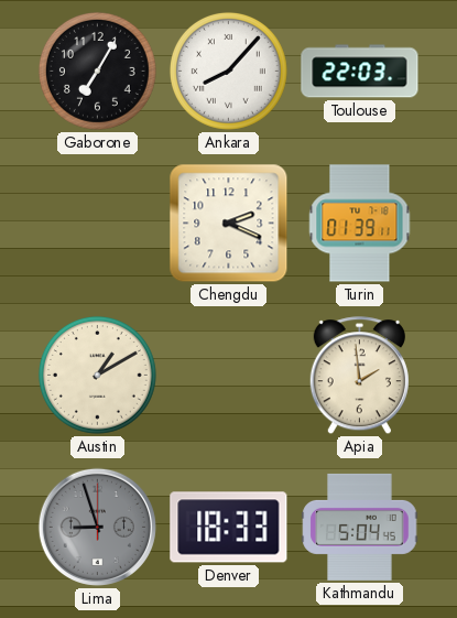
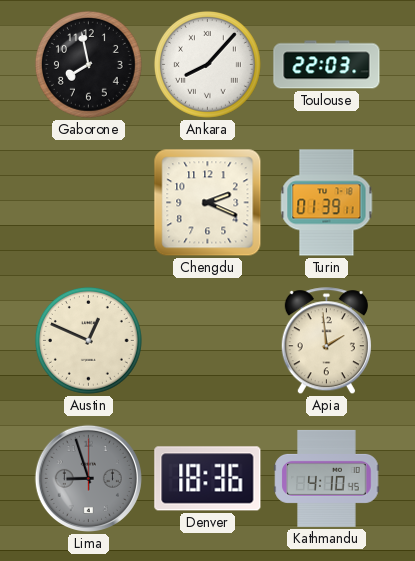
Gaborone: 7:05 -> 7:58
Austin: 1:10 -> 12:49
Denver: 18:33 -> 18:36
Kathmandu: 5:04 -> 4:10
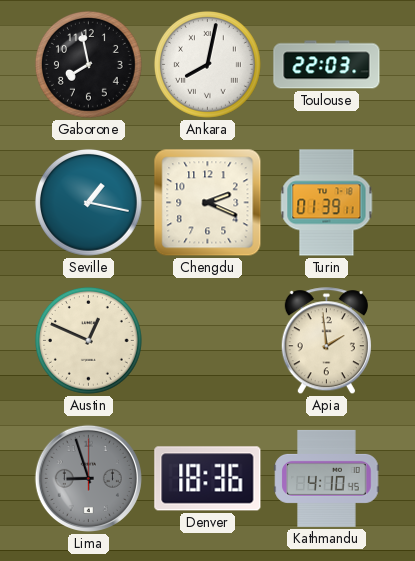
Ankara: 8:07 -> 8:02
Seville: none -> 1:17
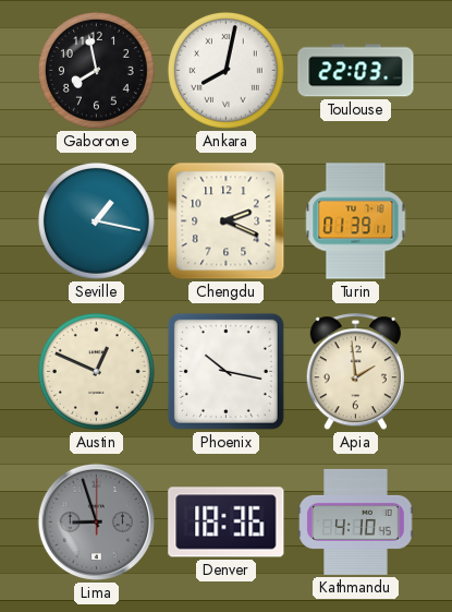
Phoenix: none -> 10:17
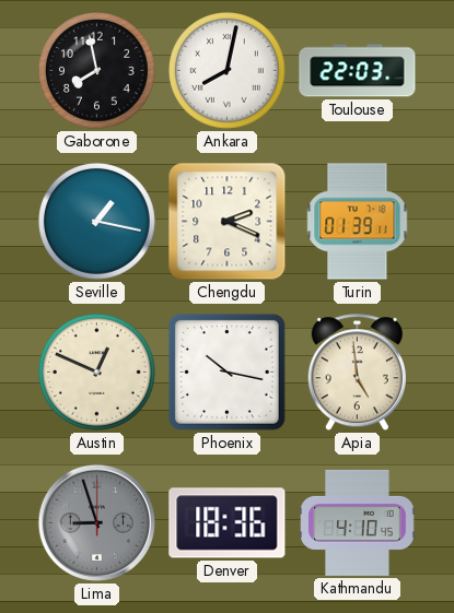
Apia: 1:59 -> 4:59
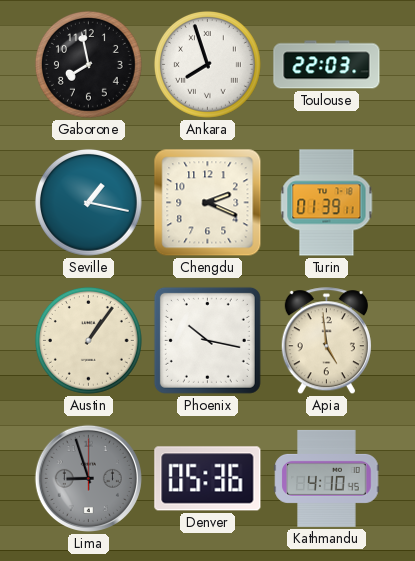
Ankara: 8:02 -> 7:57
Austin: 12:49 -> 1:06
Denver: 18:36 -> 05:36
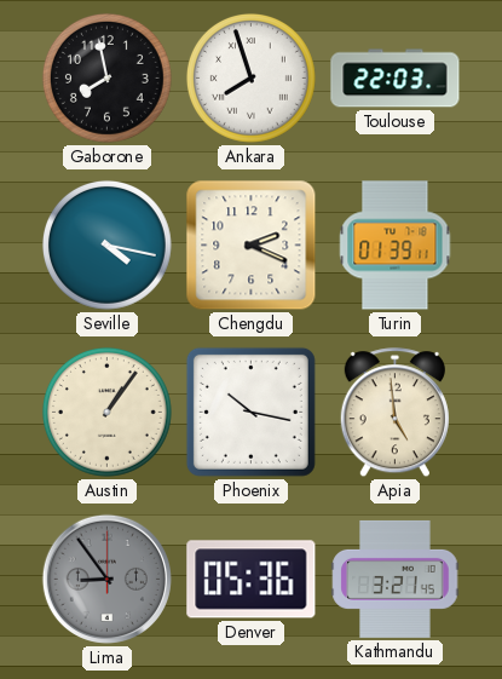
Seville: 1:17 -> 4:17
Lima: 8:57 -> 8:54
Kathmandu: 4:10 -> 3:21
